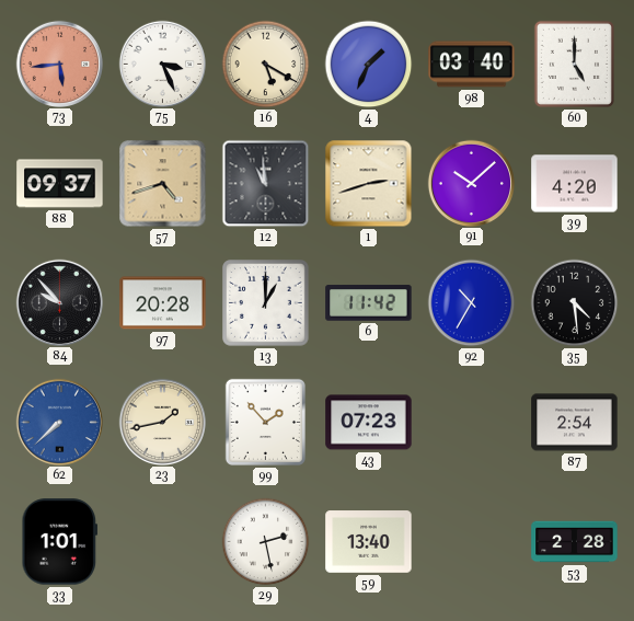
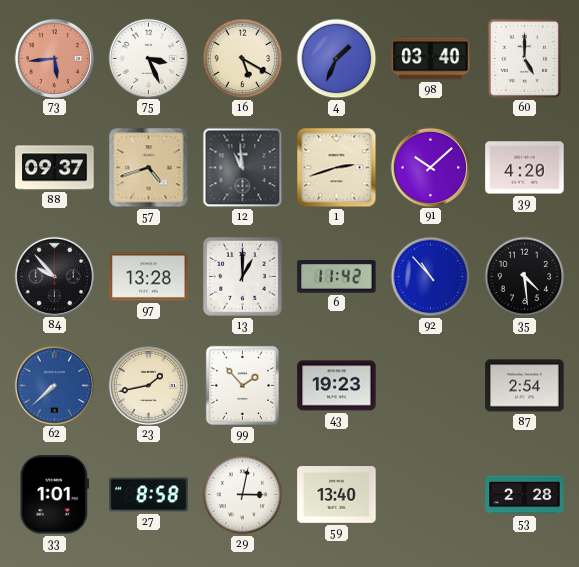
97: 20:28 -> 13:28
92: 10:35 -> 10:53
43: 07:23 -> 19:23
27: none -> 8:58
29: 2:28 -> 3:02
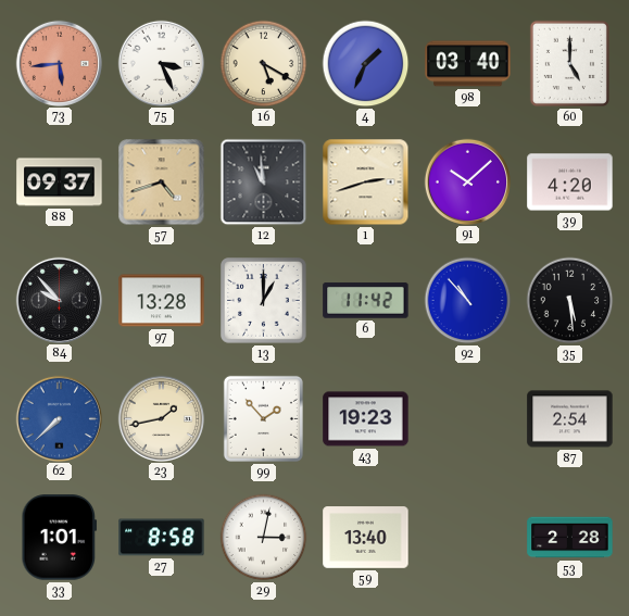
35: 4:29 -> 5:29
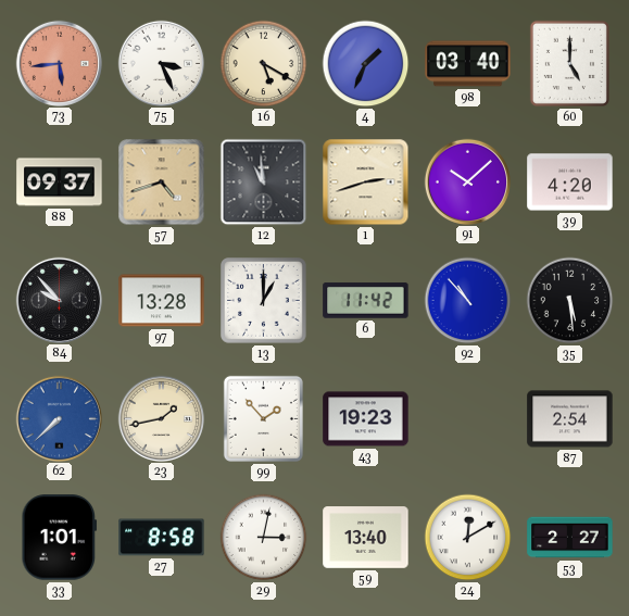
24: none -> 12:10
53: 2:28 -> 2:27
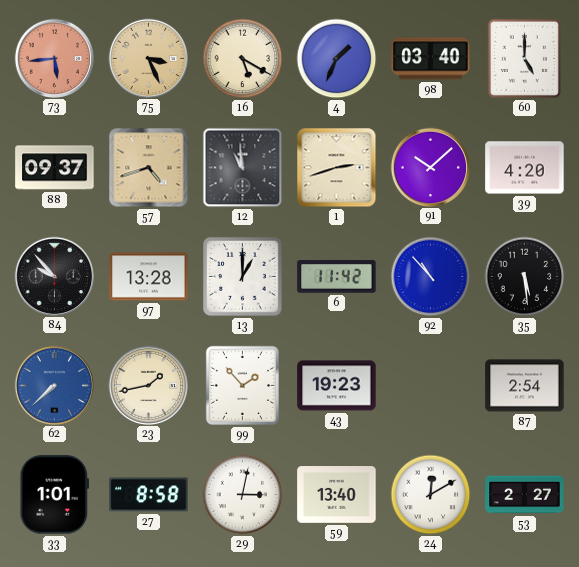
75 dial: white -> champagne
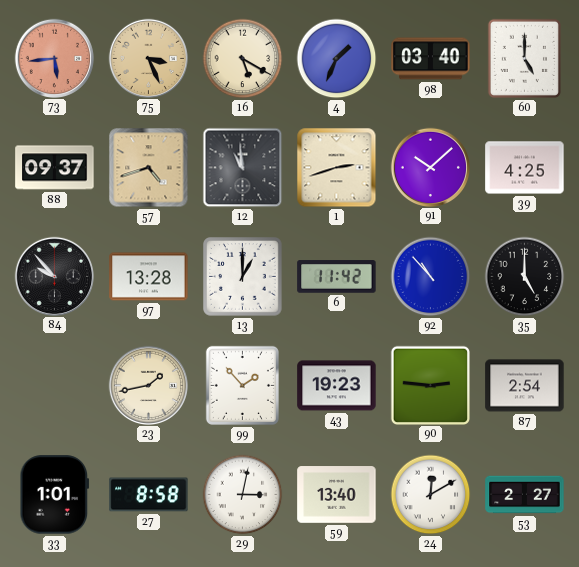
39: 4:20 -> 4:25
35: 5:29 -> 5:00
62: 7:38 -> none
90: none -> 2:46
